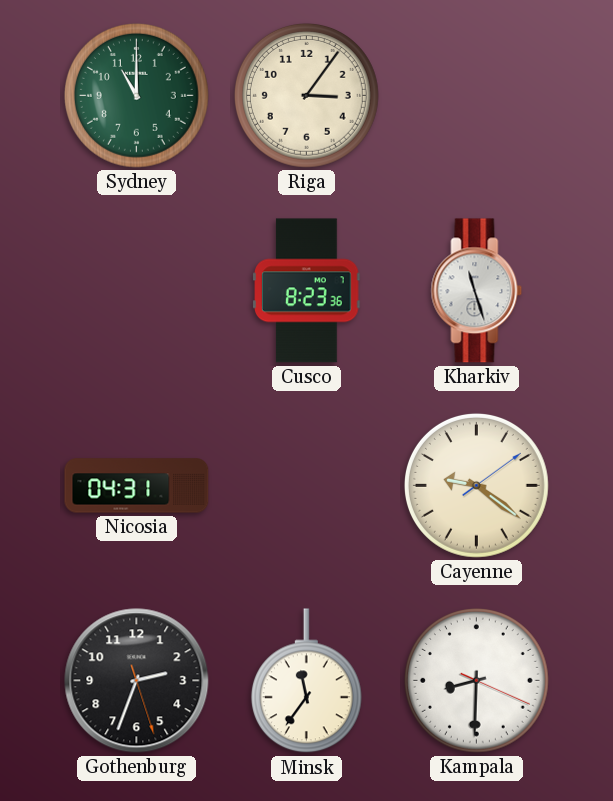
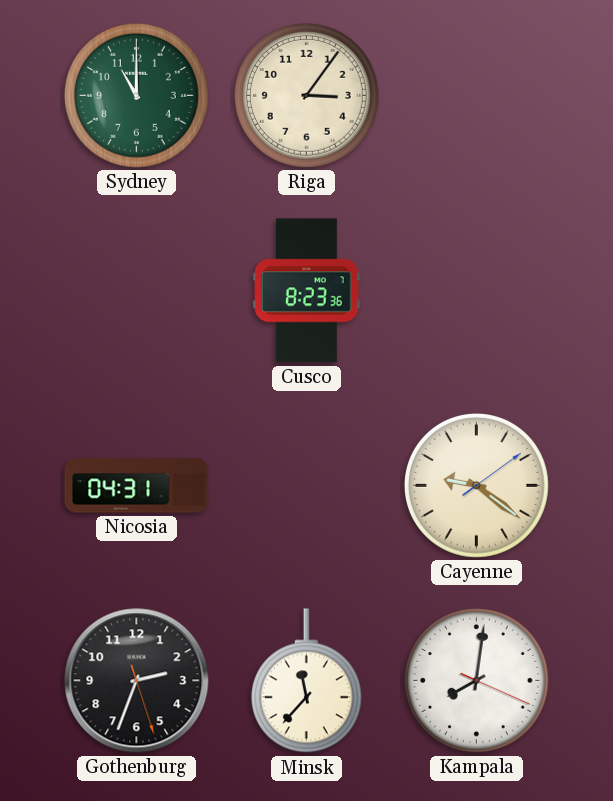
Kharkiv: 11:27 -> none
Minsk: 11:36 -> 11:37
Kampala: 8:30 -> 8:01
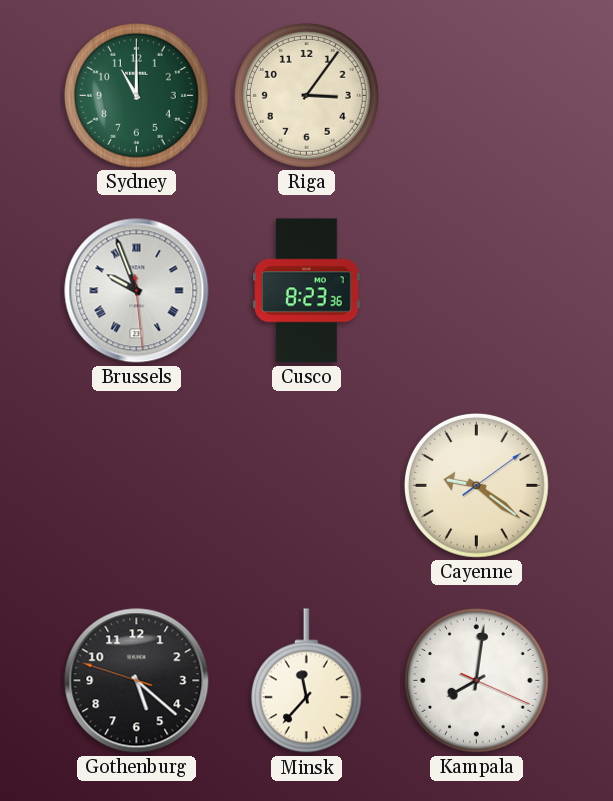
Brussels: none -> 9:56
Nicosia: 04:31 -> none
Gothenburg: 2:33 -> 5:21
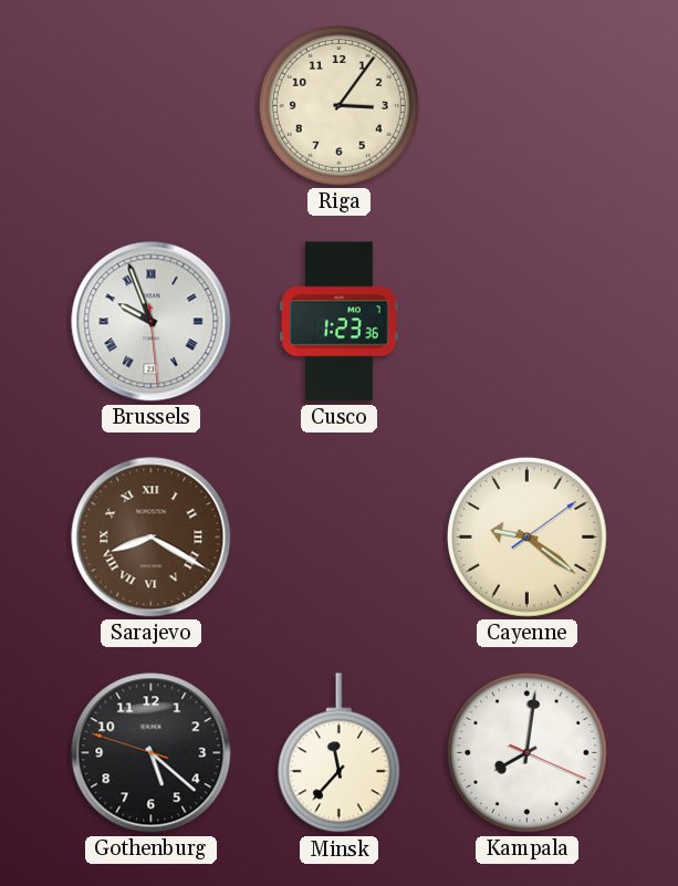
Sydney: 11:00 -> none
Cusco: 8:23 -> 1:23
Sarajevo: none -> 8:20
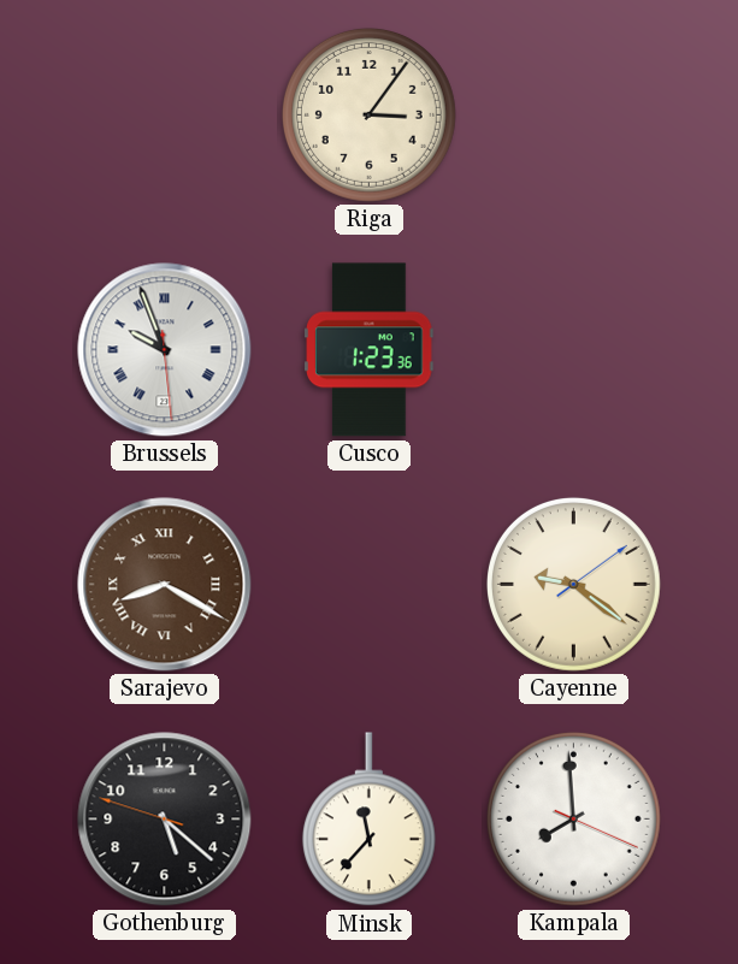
Kampala: 8:01 -> 7:59
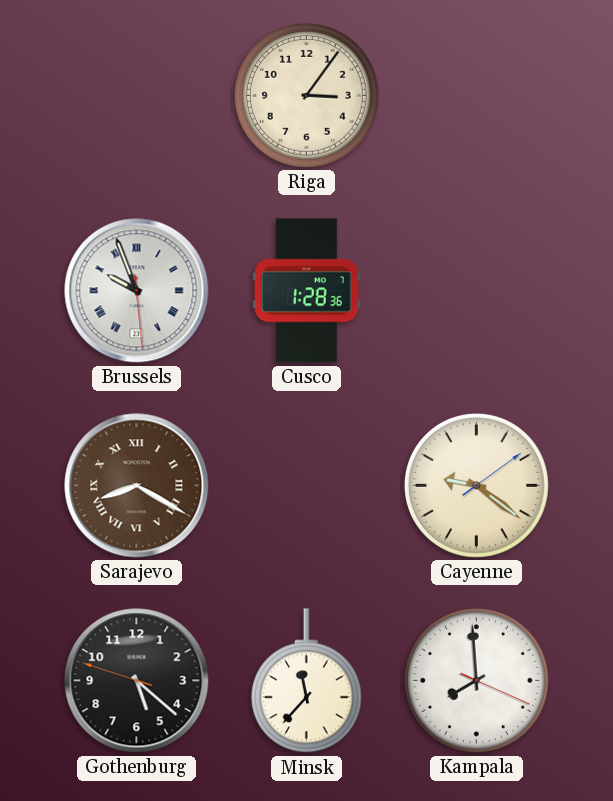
Cusco: 1:23 -> 1:28
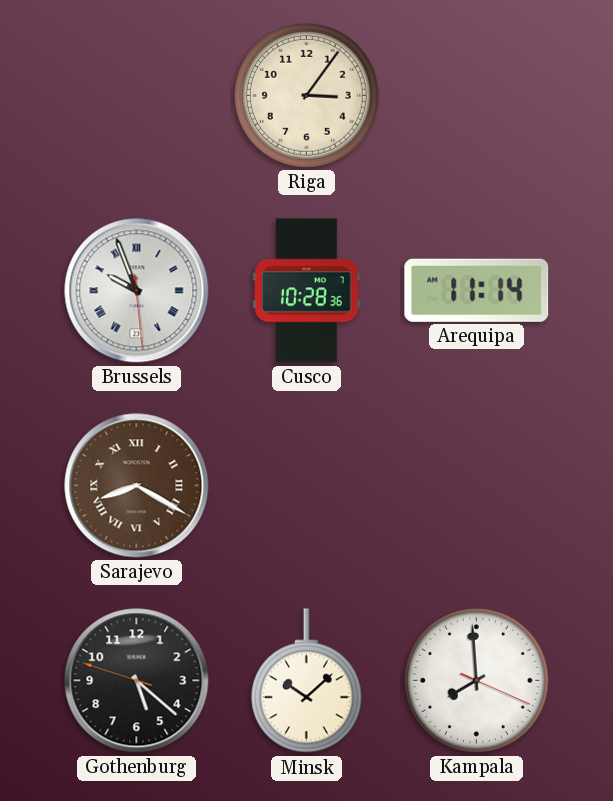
Cusco: 1:28 -> 10:28
Arequipa: none -> 11:14
Cayenne: 9:21 -> none
Minsk: 11:37 -> 10:08
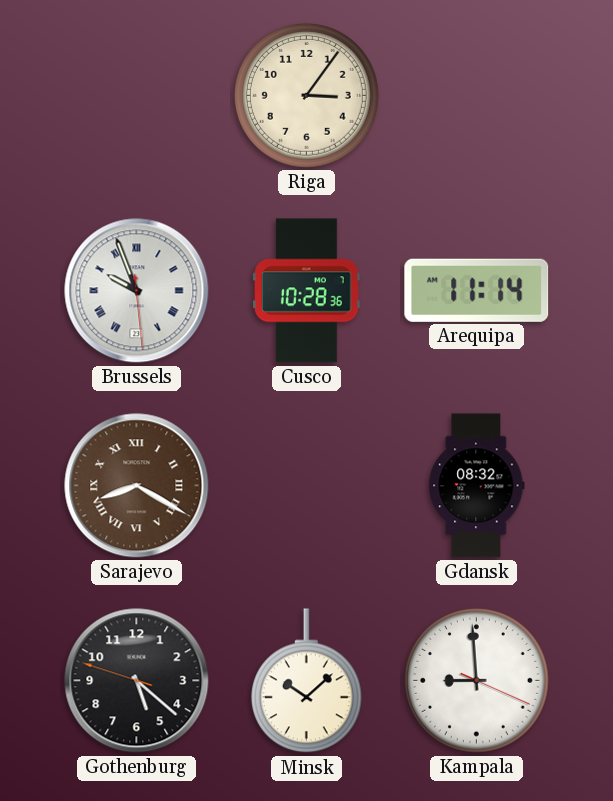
Gdansk: none -> 08:32
Kampala: 7:59 -> 8:59
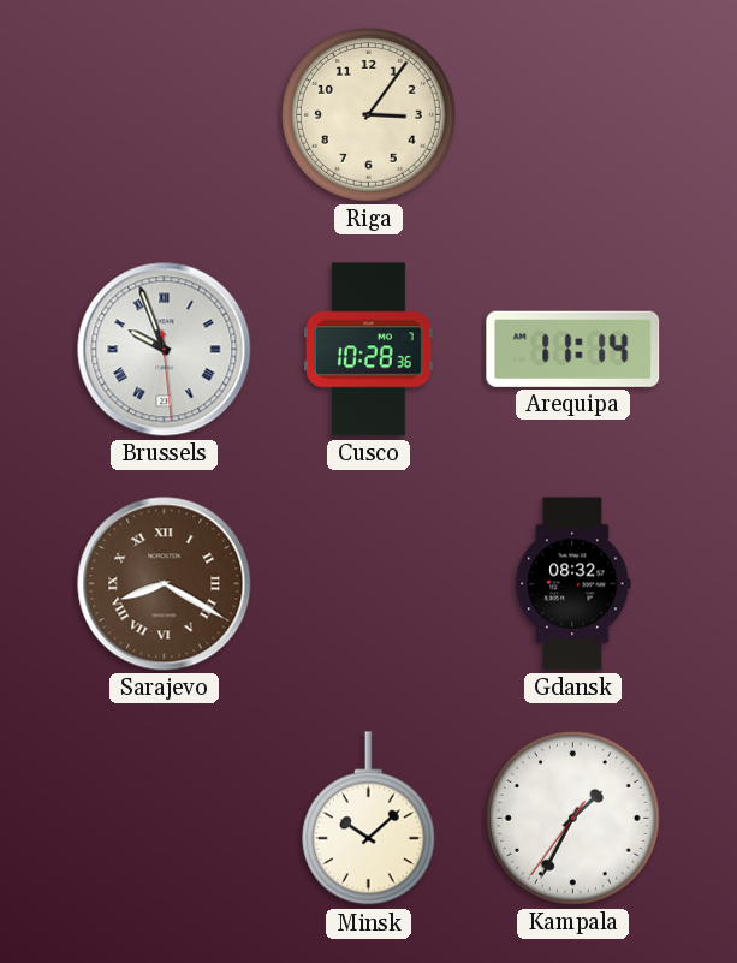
Gothenburg: 5:21 -> none
Kampala: 8:59 -> 1:34
